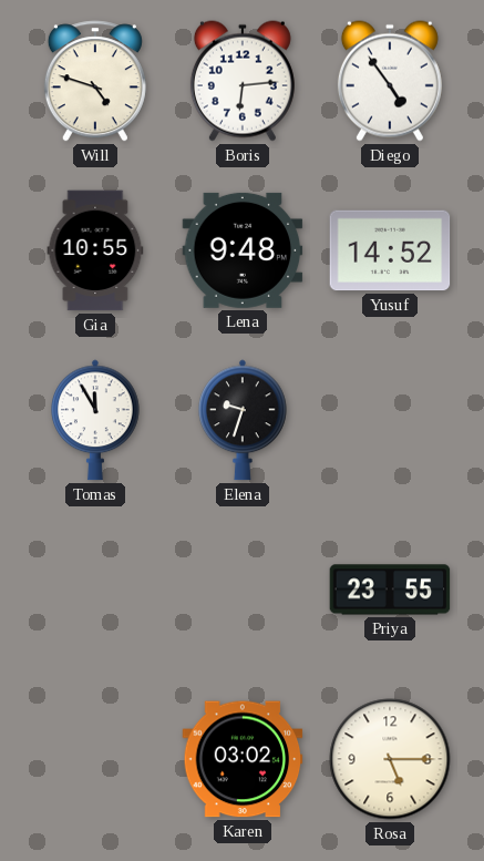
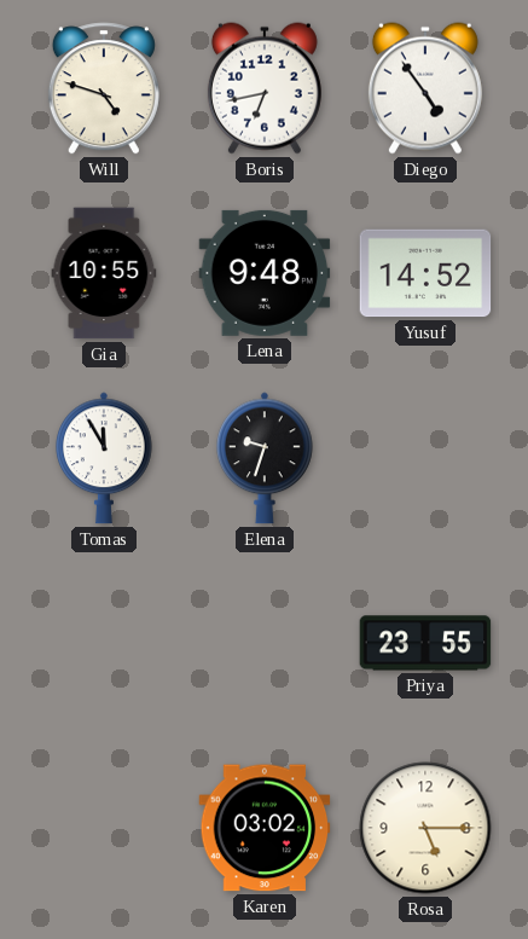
Boris: 6:14 -> 6:43
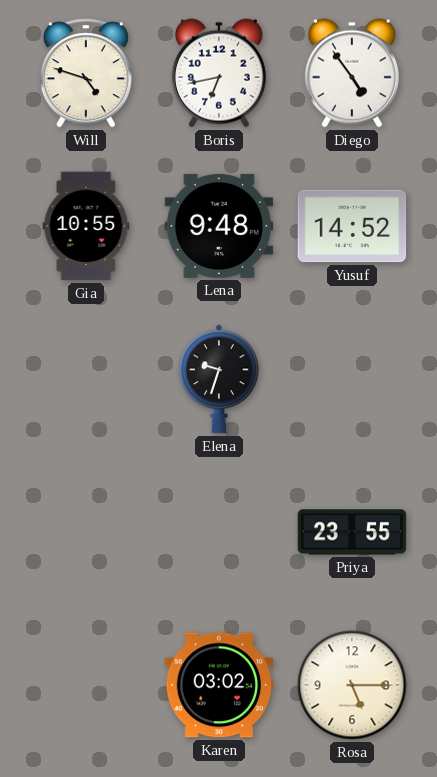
Tomas: 11:55 -> none
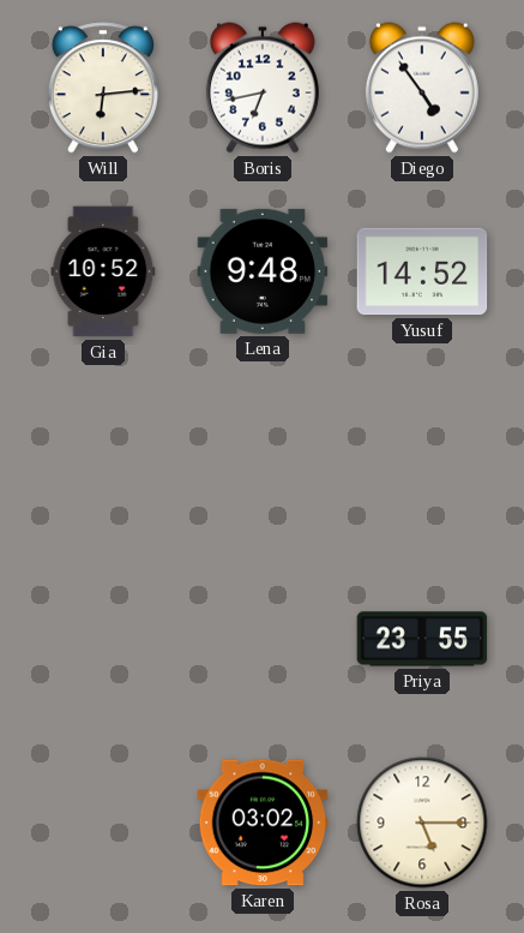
Will: 4:48 -> 6:14
Gia: 10:55 -> 10:52
Elena: 9:33 -> none
